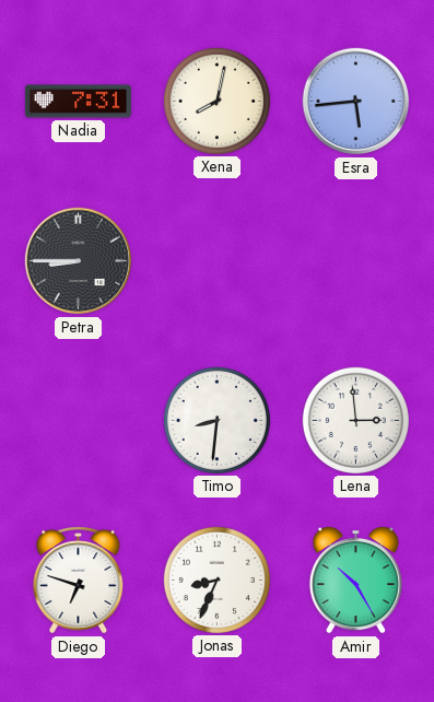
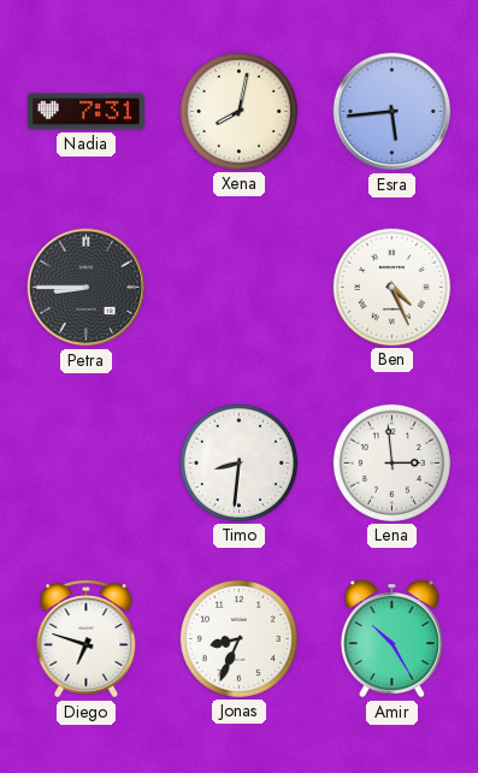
Ben: none -> 4:26
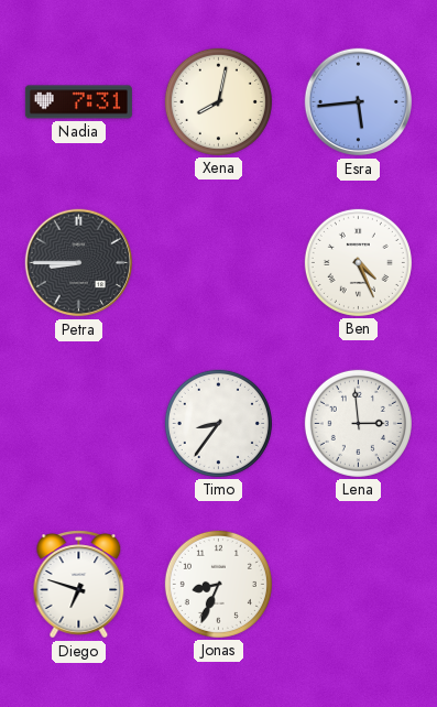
Timo: 8:31 -> 8:36
Amir: 10:25 -> none
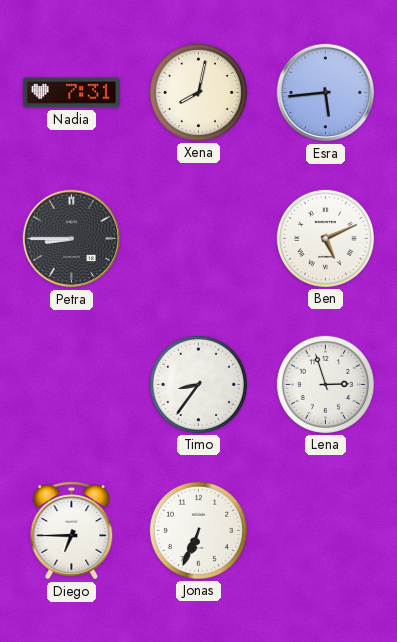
Ben: 4:26 -> 5:11
Lena: 2:59 -> 2:57
Diego: 6:48 -> 6:45
Jonas: 8:34 -> 6:34
